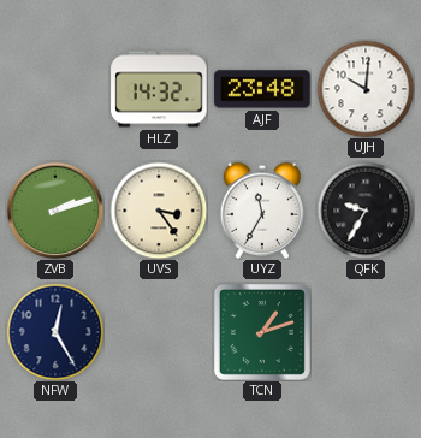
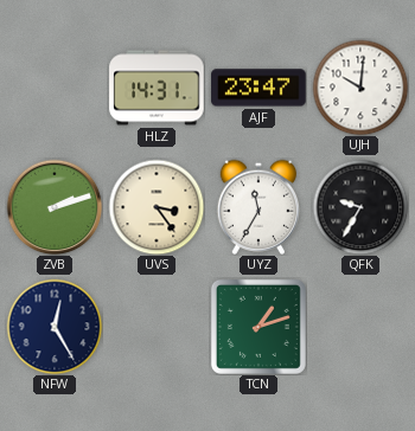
HLZ: 14:32 -> 14:31
AJF: 23:48 -> 23:47
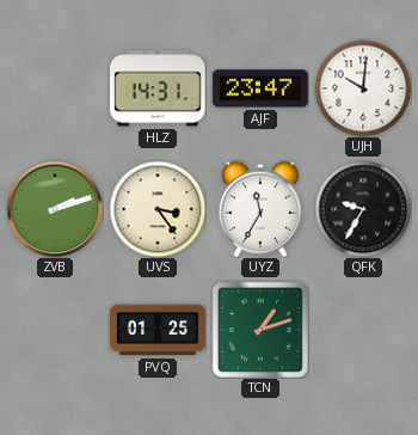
NFW: 12:25 -> none
PVQ: none -> 01:25
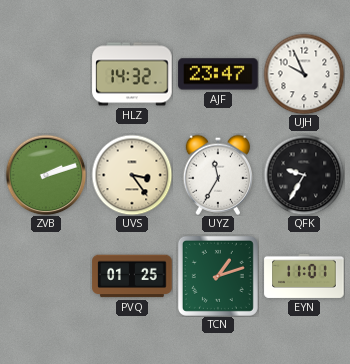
HLZ: 14:31 -> 14:32
UJH: 10:01 -> 9:56
EYN: none -> 11:01
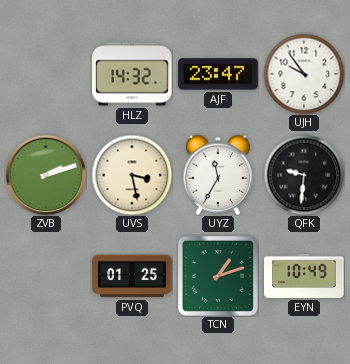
UJH: 9:56 -> 9:54
UVS: 3:24 -> 3:28
QFK: 9:35 -> 9:31
EYN: 11:01 -> 10:49
